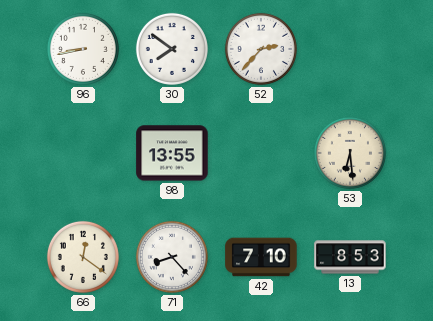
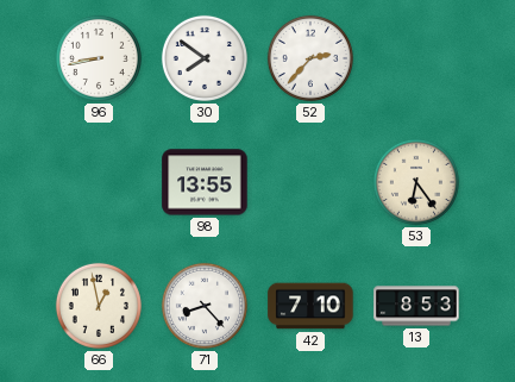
53: 6:29 -> 6:24
66: 12:21 -> 12:58
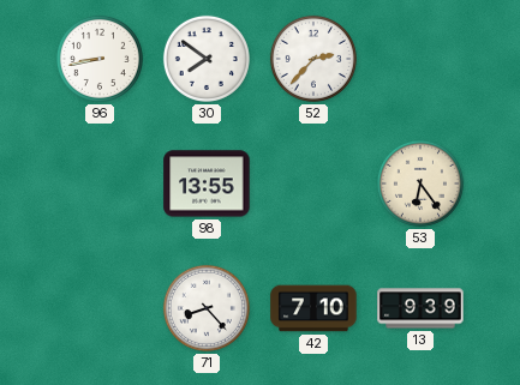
66: 12:58 -> none
13: 8:53 -> 9:39
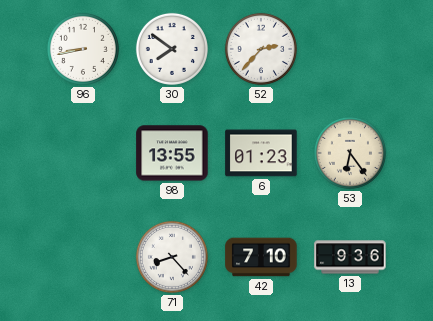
6: none -> 01:23
13: 9:39 -> 9:36
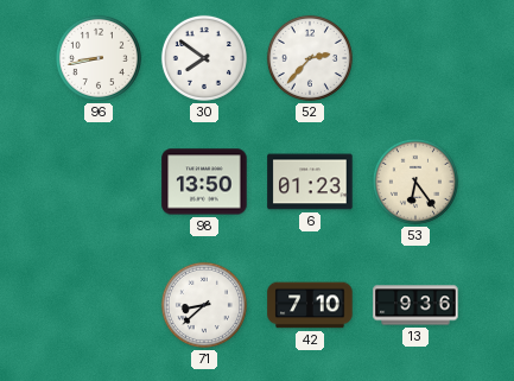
98: 13:55 -> 13:50
71: 8:23 -> 8:38
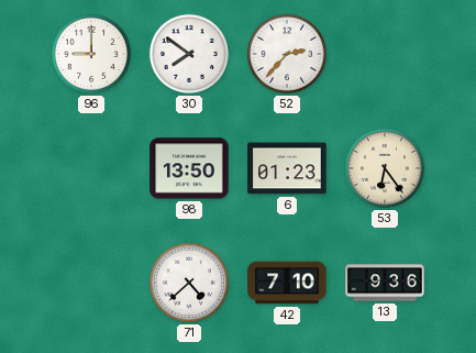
96: 8:43 -> 9:00
71: 8:38 -> 4:38
